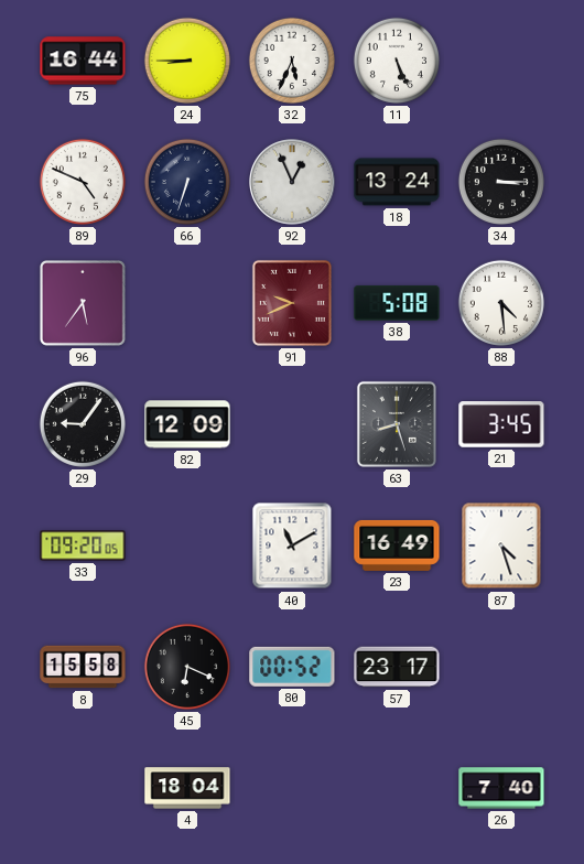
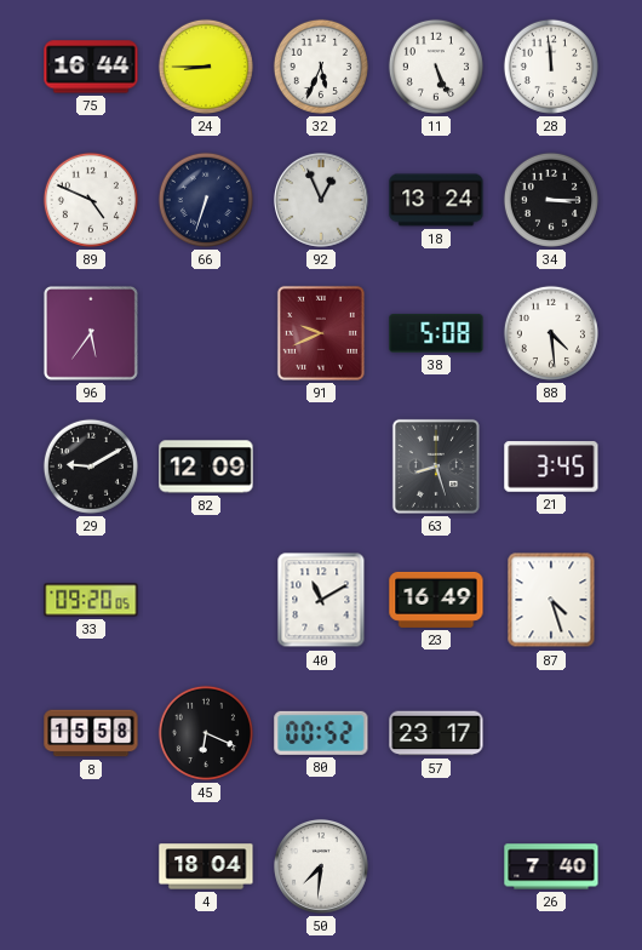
28: none -> 11:59
29: 9:06 -> 9:10
50: none -> 7:31
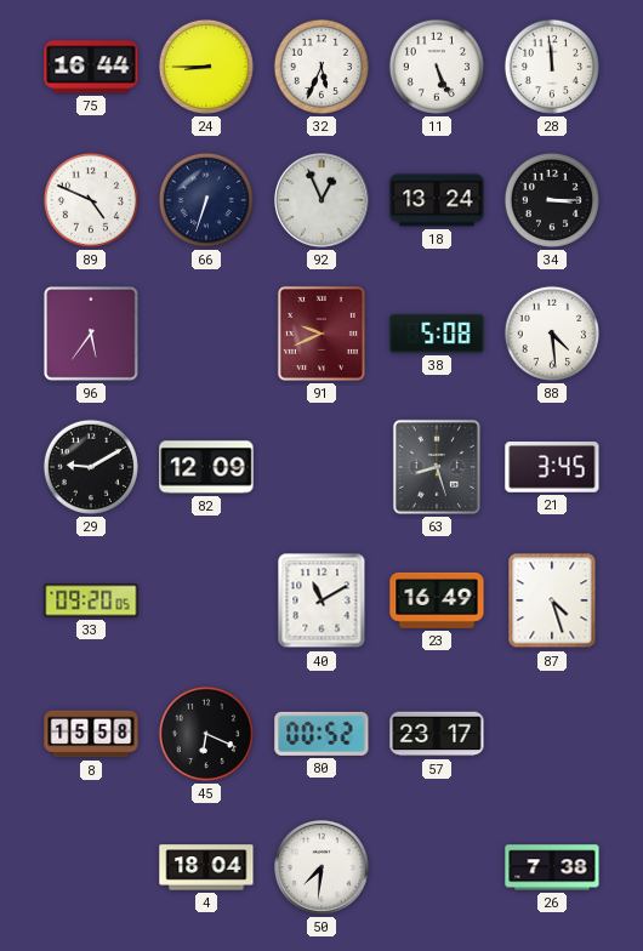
26: 7:40 -> 7:38
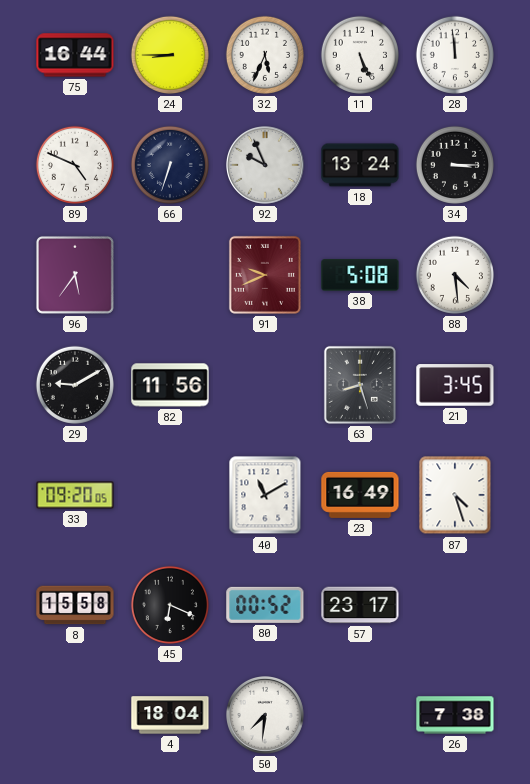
92: 12:56 -> 9:56
82: 12:09 -> 11:56
